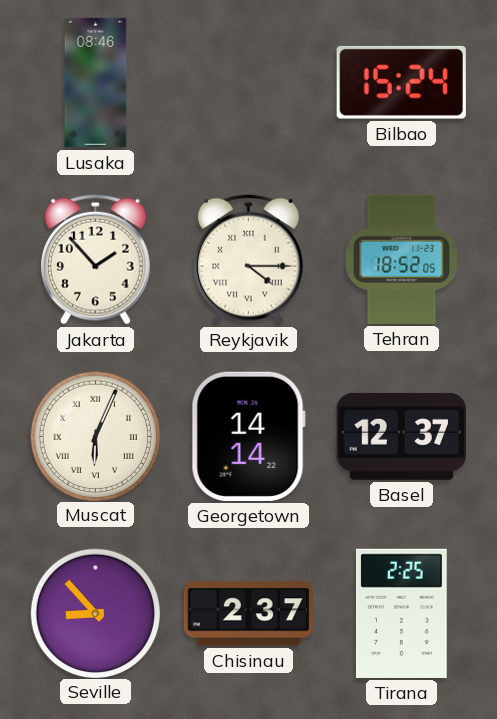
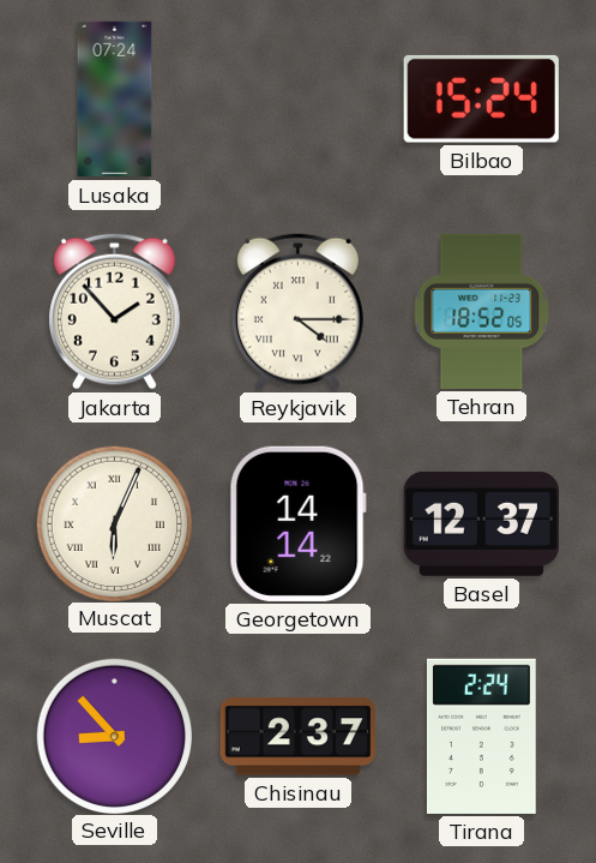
Lusaka: 08:46 -> 07:24
Tirana: 2:25 -> 2:24
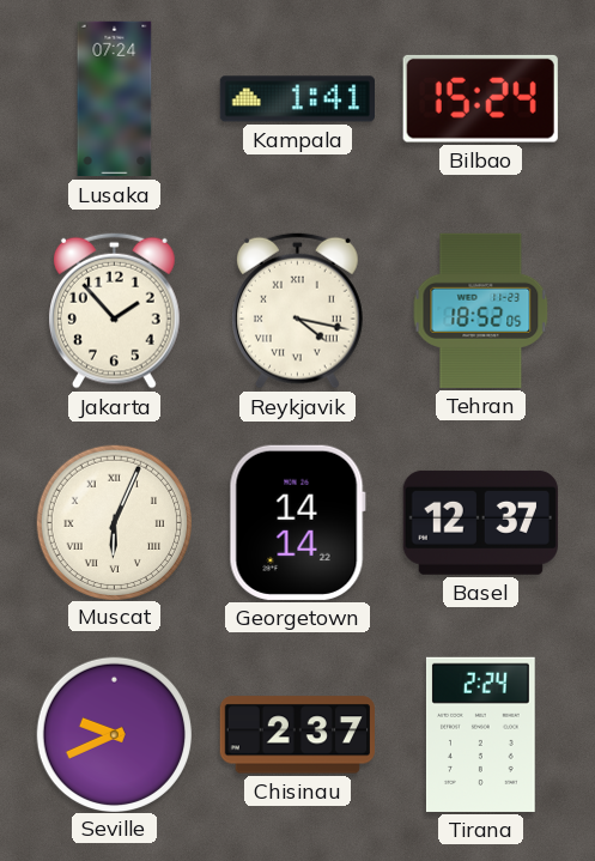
Kampala: none -> 1:41
Reykjavik: 4:15 -> 4:17
Seville: 8:53 -> 9:41
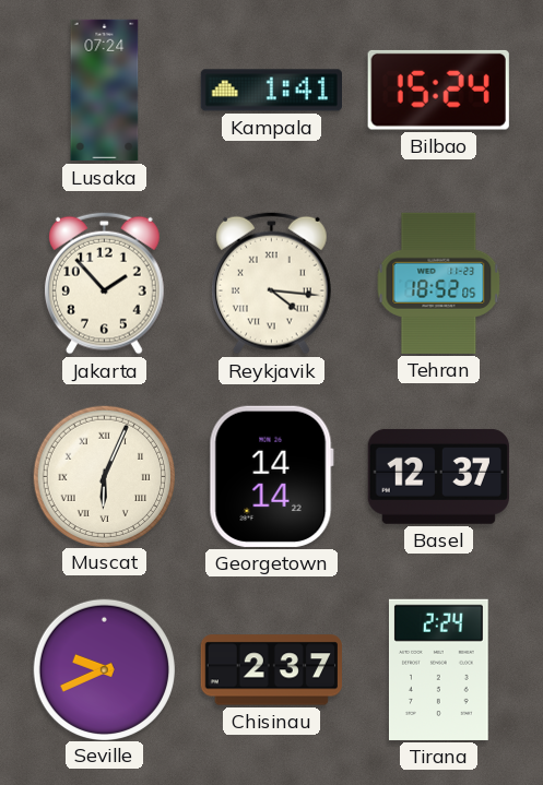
Reykjavik: 4:17 -> 4:16
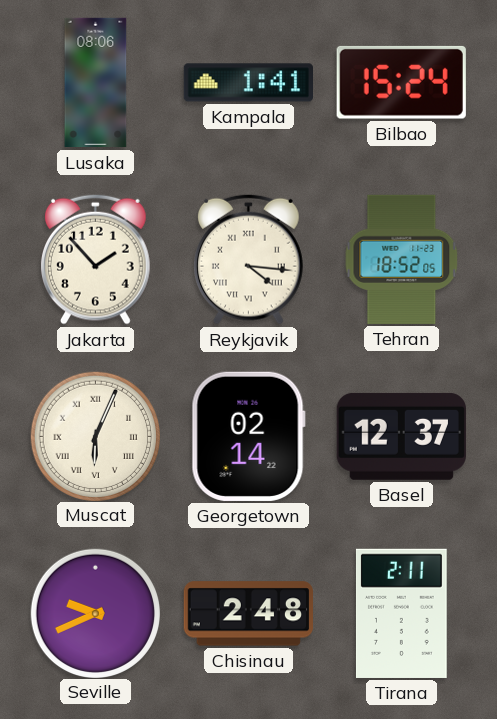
Lusaka: 07:24 -> 08:06
Georgetown: 14:14 -> 02:14
Chisinau: 2:37 -> 2:48
Tirana: 2:24 -> 2:11
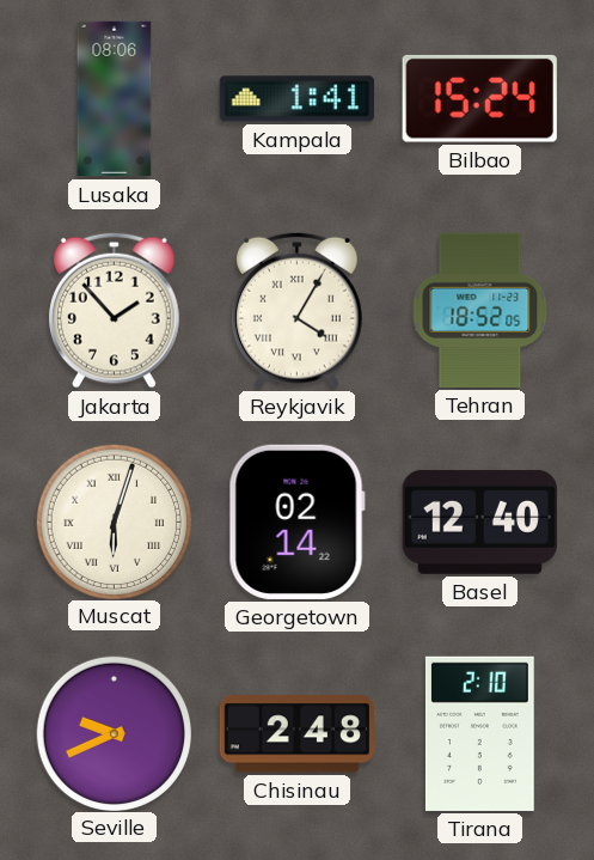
Reykjavik: 4:16 -> 4:05
Muscat: 6:04 -> 6:03
Basel: 12:37 -> 12:40
Tirana: 2:11 -> 2:10
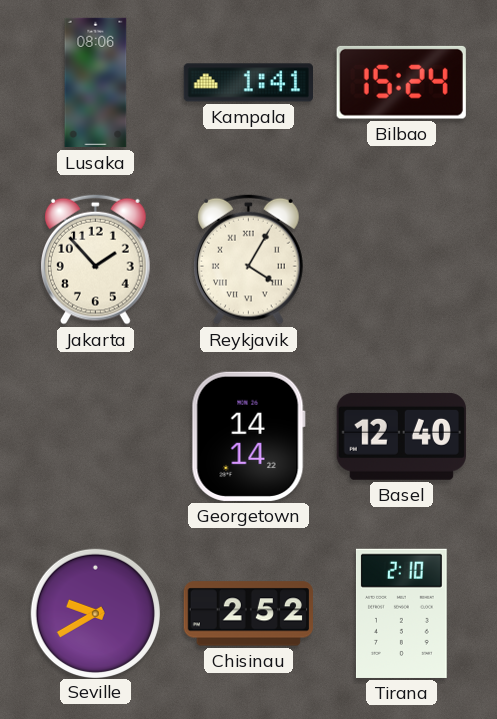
Tehran: 18:52 -> none
Muscat: 6:03 -> none
Georgetown: 02:14 -> 14:14
Seville: 9:41 -> 9:40
Chisinau: 2:48 -> 2:52
